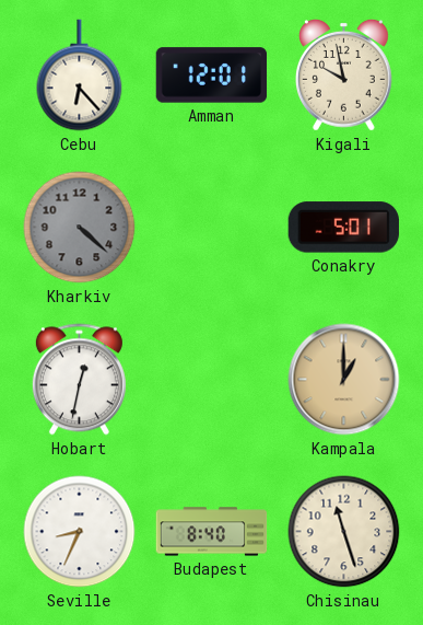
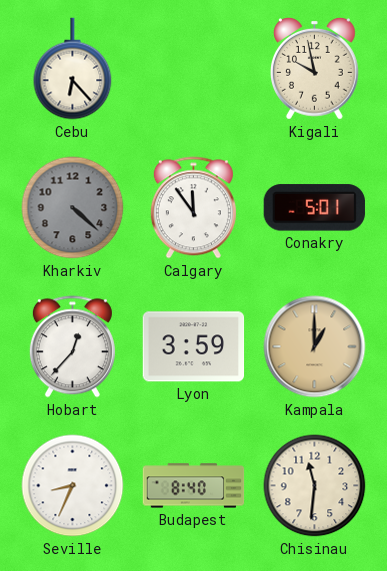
Amman: 12:01 -> none
Calgary: none -> 11:54
Hobart: 12:32 -> 12:37
Lyon: none -> 3:59
Chisinau: 11:27 -> 11:31
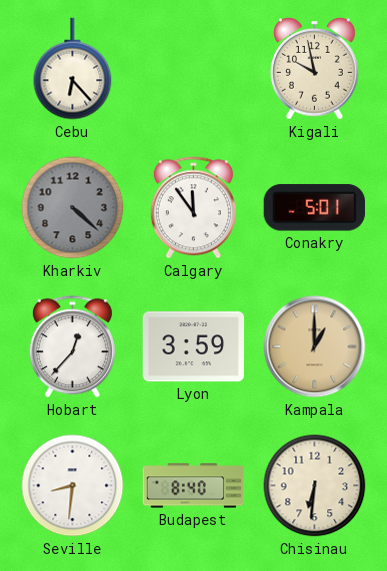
Seville: 8:34 -> 8:31
Chisinau: 11:31 -> 6:31
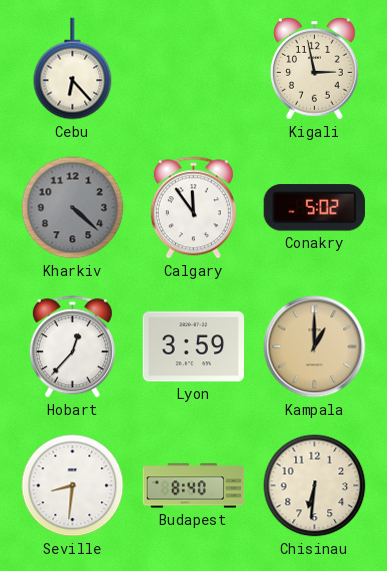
Kigali: 9:58 -> 2:58
Conakry: 5:01 -> 5:02
